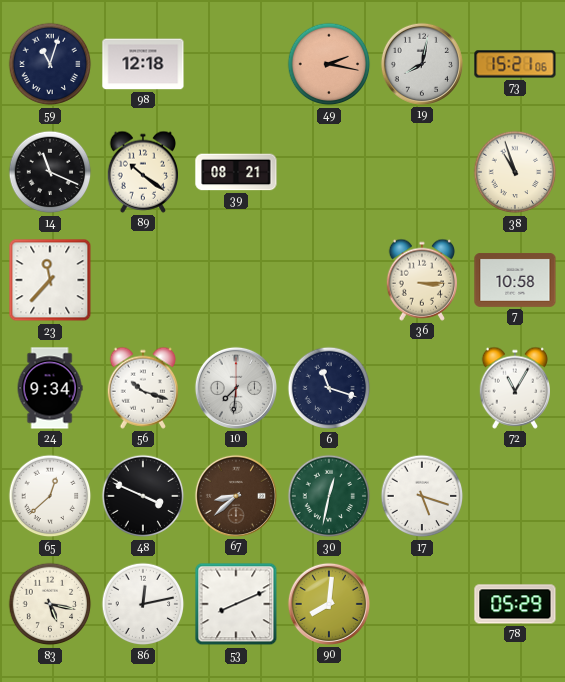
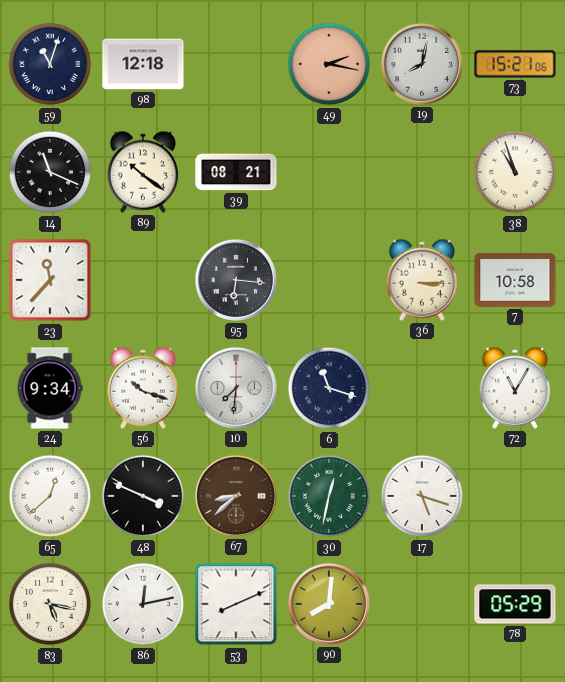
95: none -> 6:16
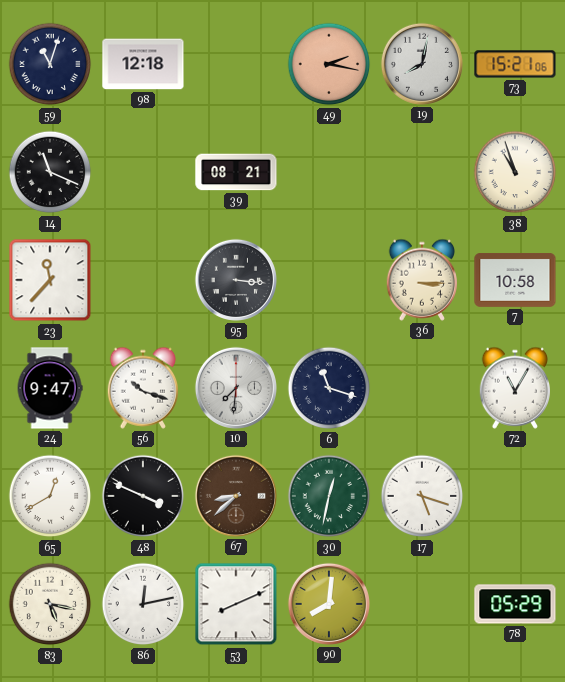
89: 10:21 -> none
95: 6:16 -> 3:16
24: 9:34 -> 9:47
65: 12:38 -> 12:40
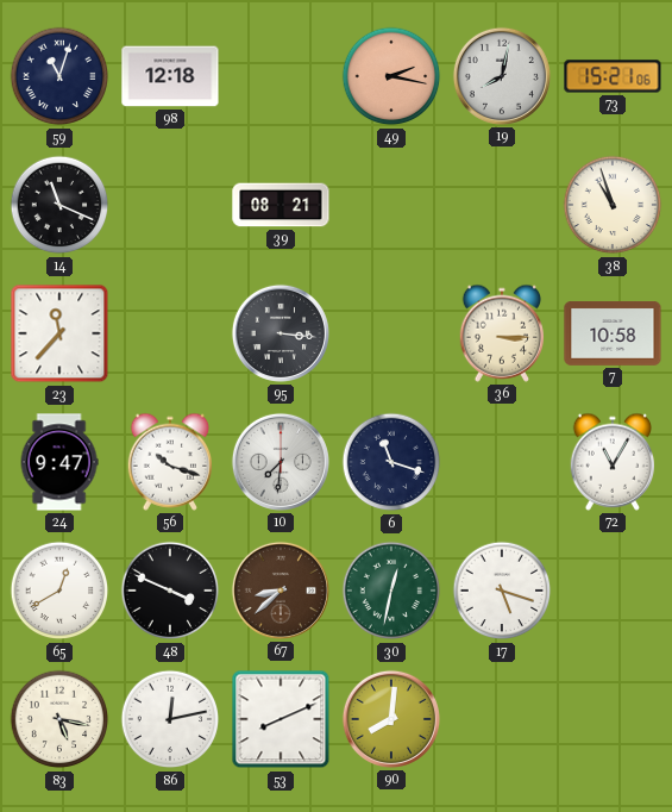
78: 05:29 -> none
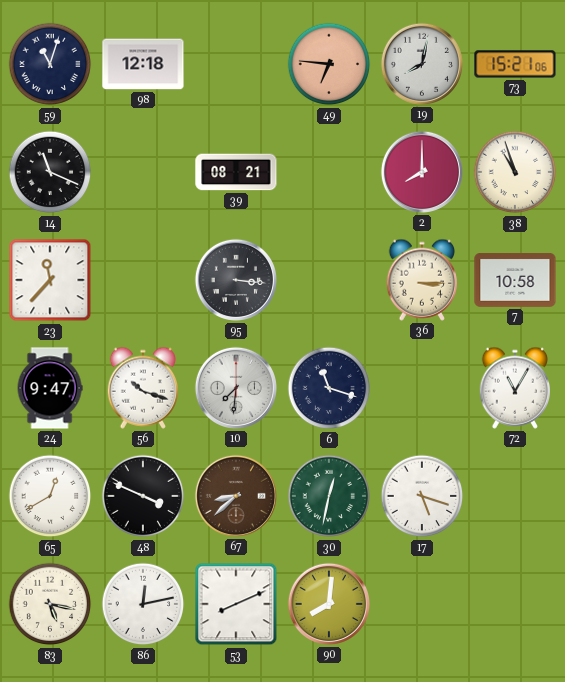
49: 2:17 -> 6:46
2: none -> 8:00
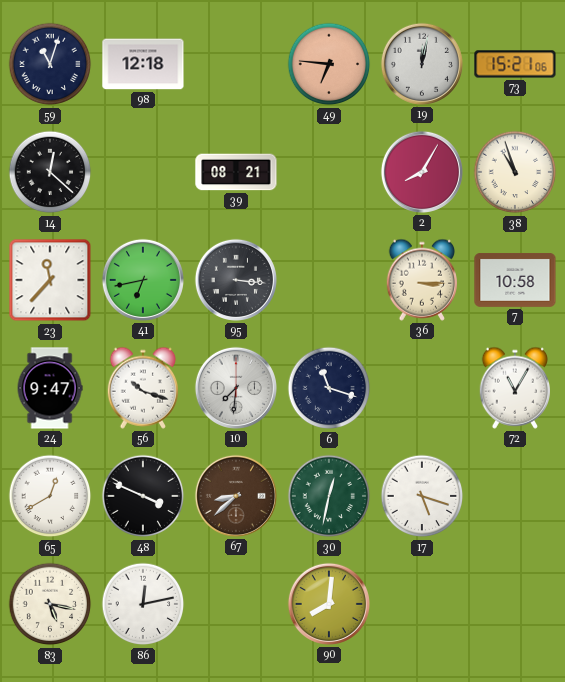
19: 8:02 -> 12:02
14: 11:19 -> 12:22
2: 8:00 -> 8:05
41: none -> 6:43
53: 8:11 -> none
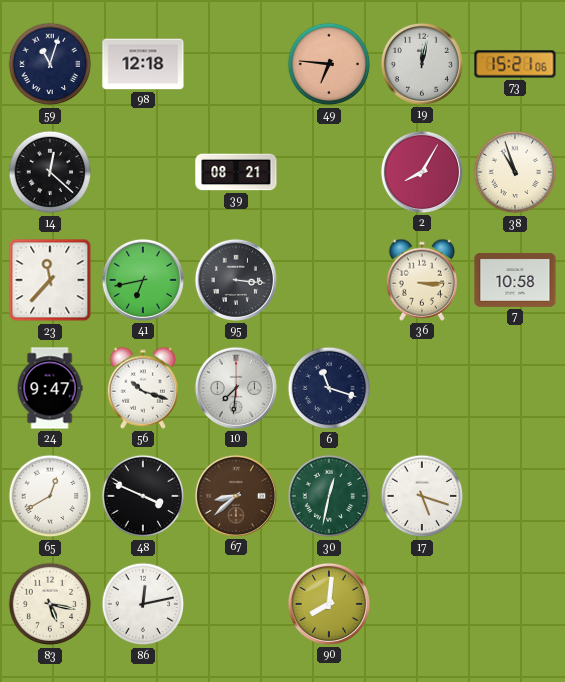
72: 11:05 -> none
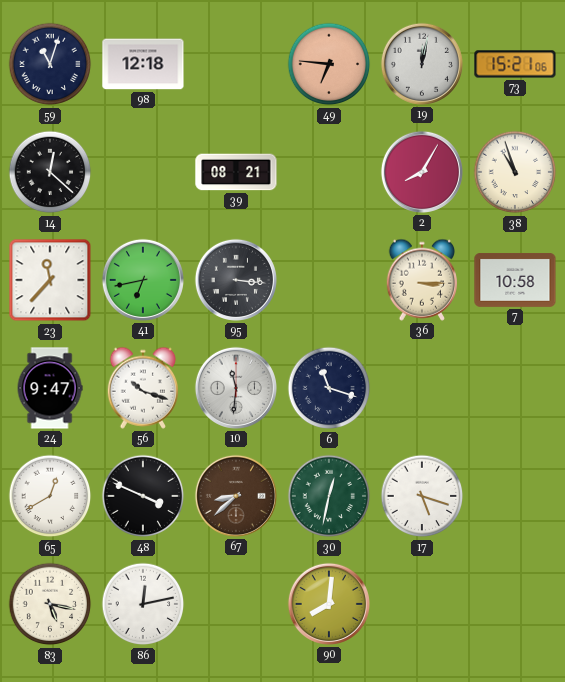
10: 7:31 -> 11:31
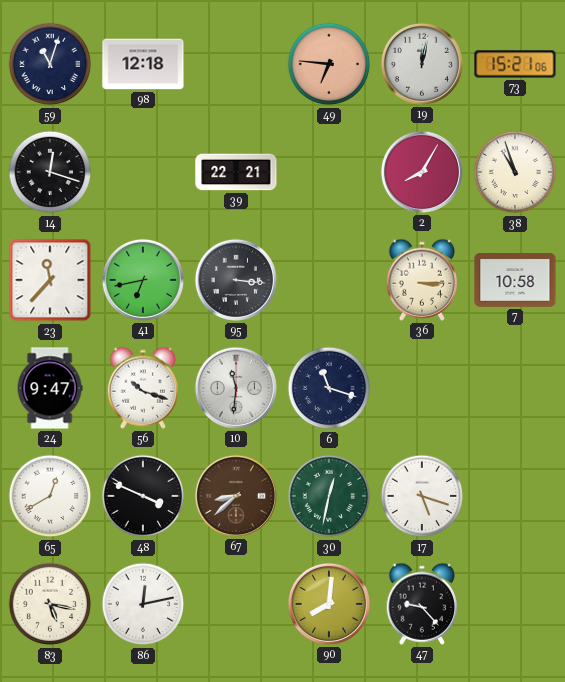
14: 12:22 -> 12:18
39: 08:21 -> 22:21
47: none -> 9:23
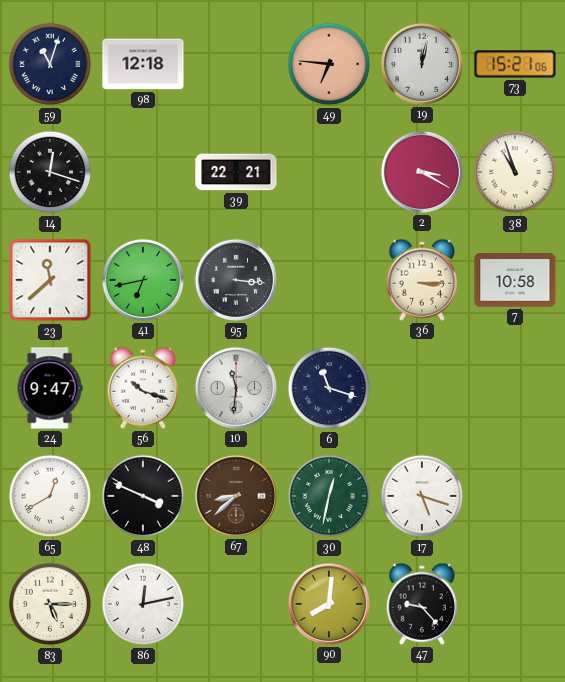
2: 8:05 -> 3:20
23: 11:37 -> 11:38
83: 5:17 -> 5:15
